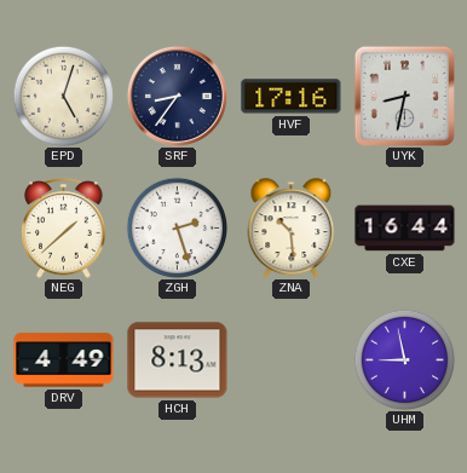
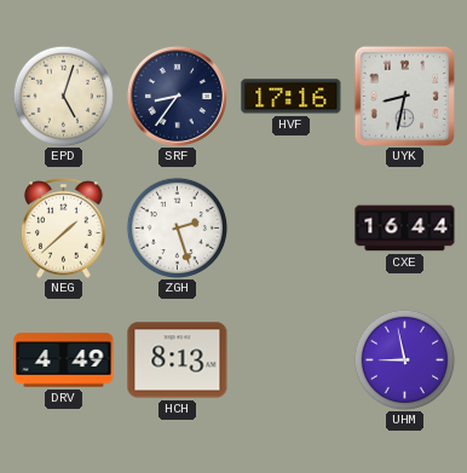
ZNA: 10:29 -> none
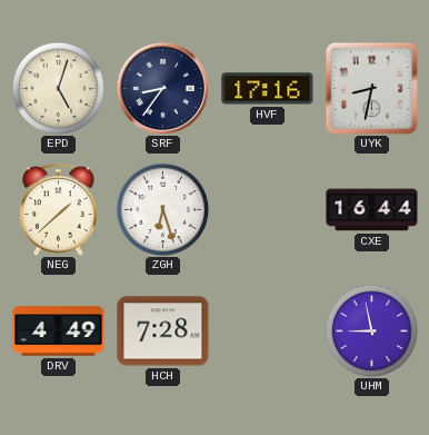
ZGH: 2:27 -> 6:27
HCH: 8:13 -> 7:28
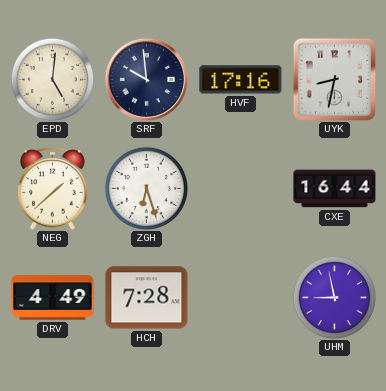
EPD: 5:03 -> 5:01
SRF: 8:36 -> 9:59
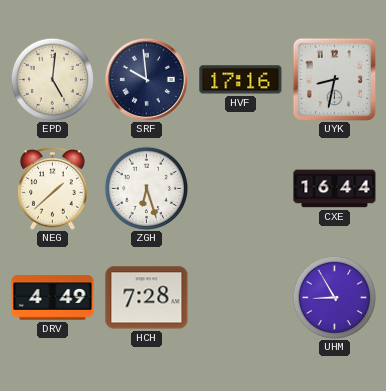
UHM: 8:58 -> 8:55
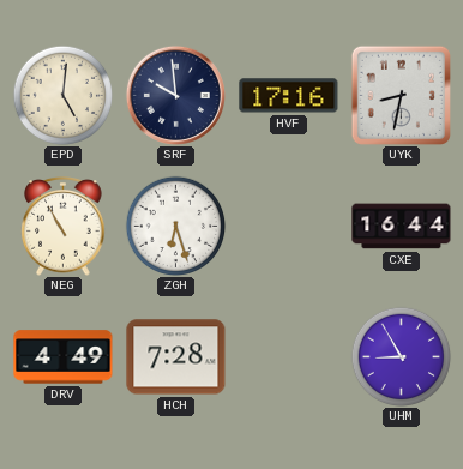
NEG: 1:38 -> 10:55
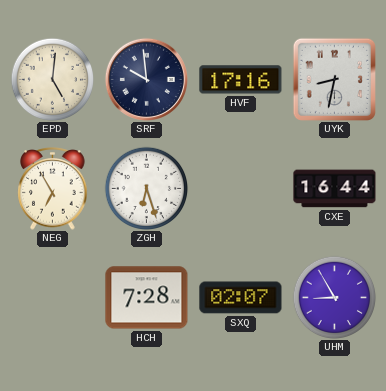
NEG: 10:55 -> 6:55
DRV: 4:49 -> none
SXQ: none -> 02:07
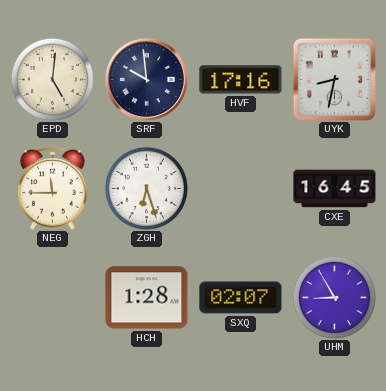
NEG: 6:55 -> 11:45
CXE: 16:44 -> 16:45
HCH: 7:28 -> 1:28
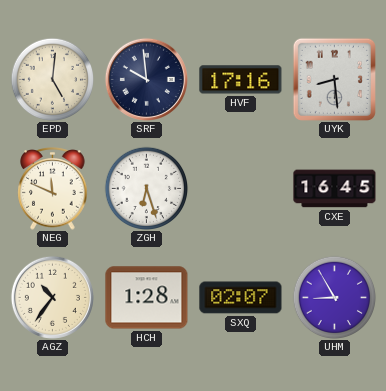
UYK: 8:32 -> 8:29
NEG: 11:45 -> 11:49
AGZ: none -> 10:36
